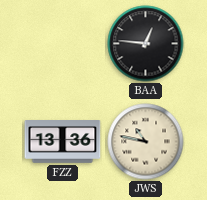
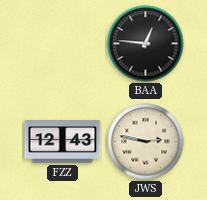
FZZ: 13:36 -> 12:43
JWS: 10:47 -> 2:47
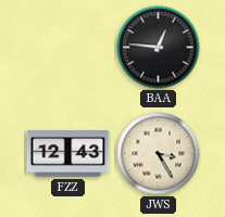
JWS: 2:47 -> 3:25
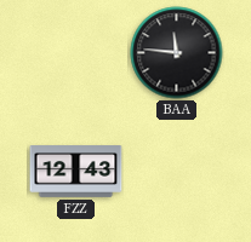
BAA: 12:46 -> 11:46
JWS: 3:25 -> none
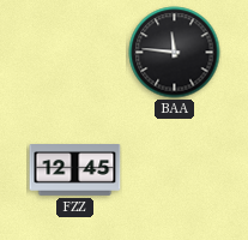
FZZ: 12:43 -> 12:45
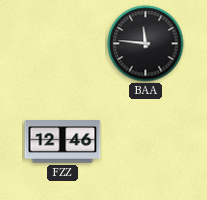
FZZ: 12:45 -> 12:46
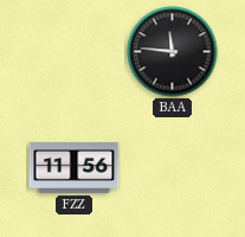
FZZ: 12:46 -> 11:56
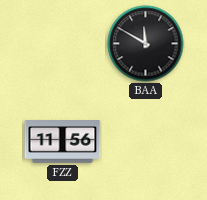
BAA: 11:46 -> 11:50
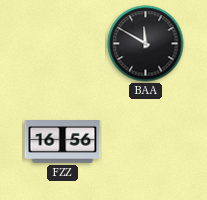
FZZ: 11:56 -> 16:56
